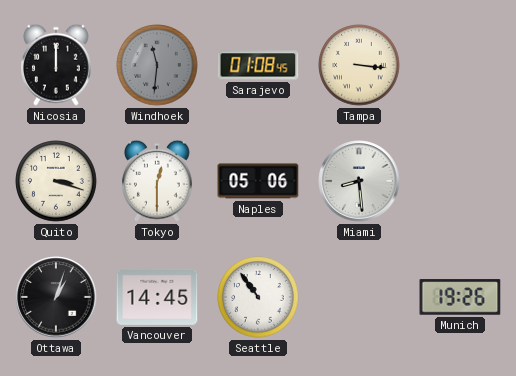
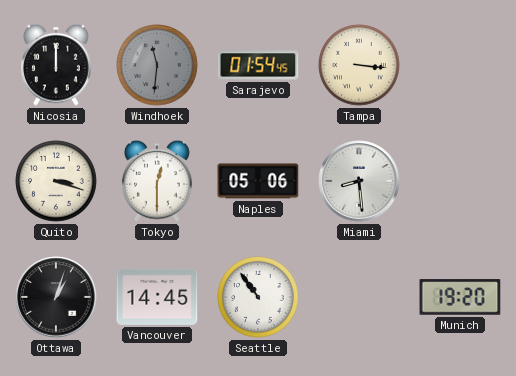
Sarajevo: 01:08 -> 01:54
Munich: 19:26 -> 19:20
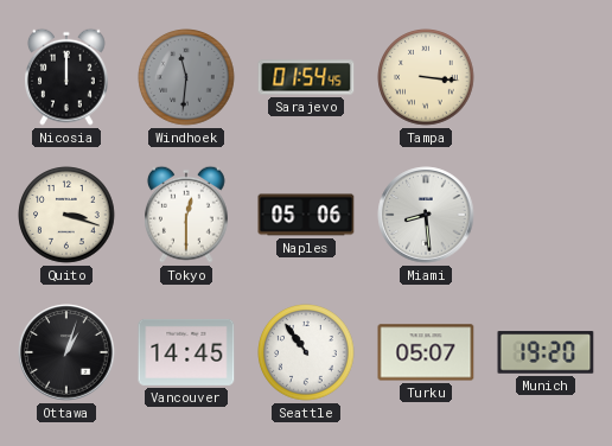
Turku: none -> 05:07
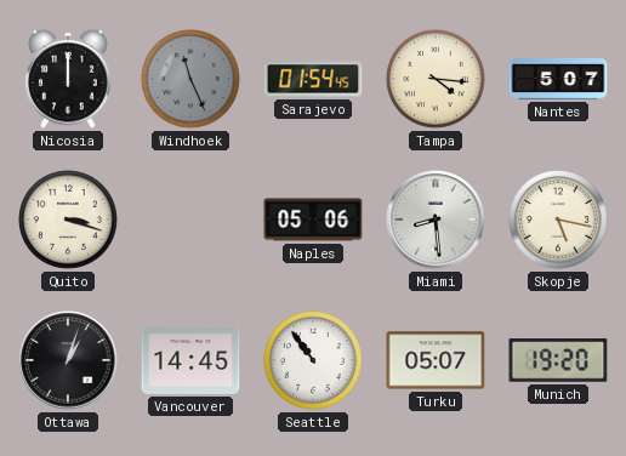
Windhoek: 11:31 -> 11:26
Tampa: 3:16 -> 4:16
Nantes: none -> 5:07
Tokyo: 12:30 -> none
Skopje: none -> 5:17
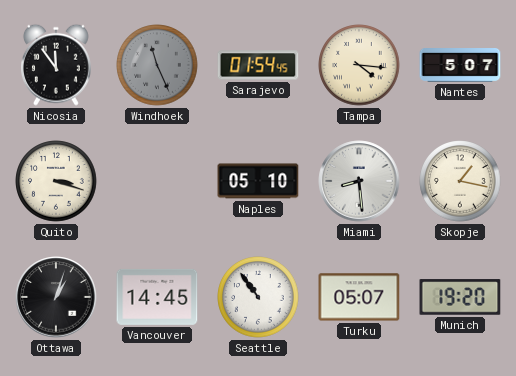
Nicosia: 12:00 -> 11:54
Naples: 05:06 -> 05:10
Skopje: 5:17 -> 1:17
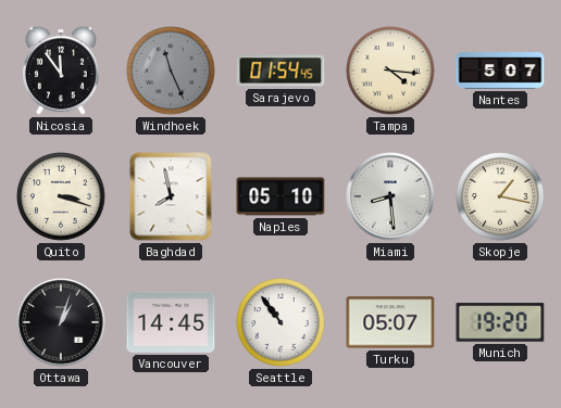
Baghdad: none -> 7:58
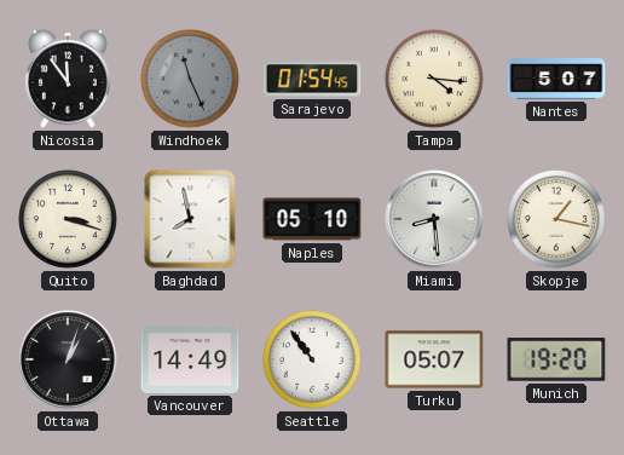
Vancouver: 14:45 -> 14:49
